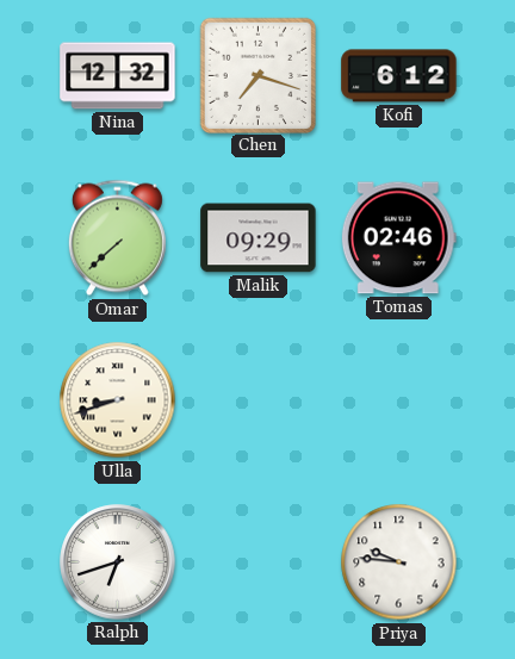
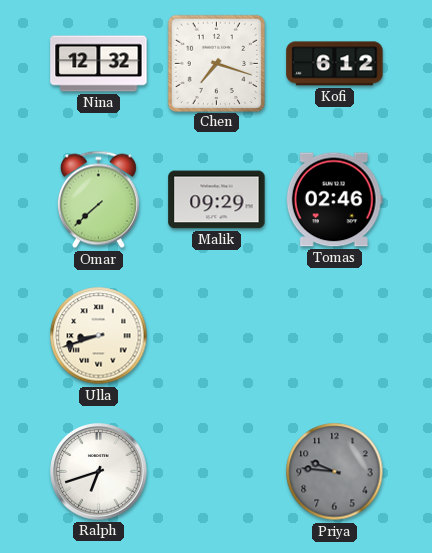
Priya dial: white -> grey
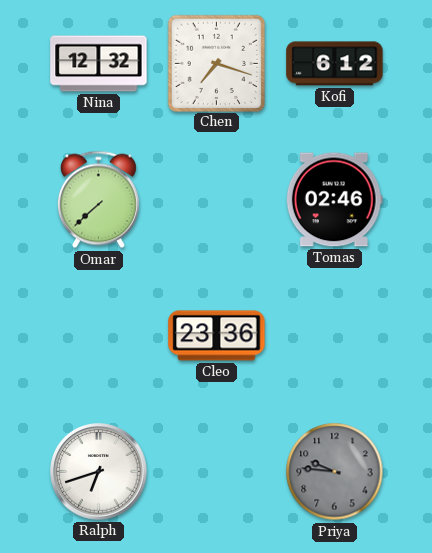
Malik: 09:29 -> none
Ulla: 8:42 -> none
Cleo: none -> 23:36
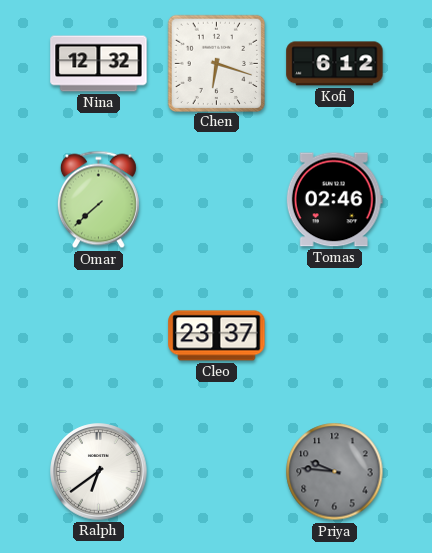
Chen: 7:18 -> 6:18
Cleo: 23:36 -> 23:37
Ralph: 6:42 -> 6:39
